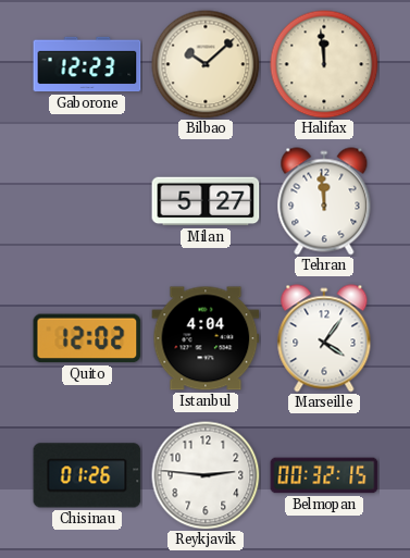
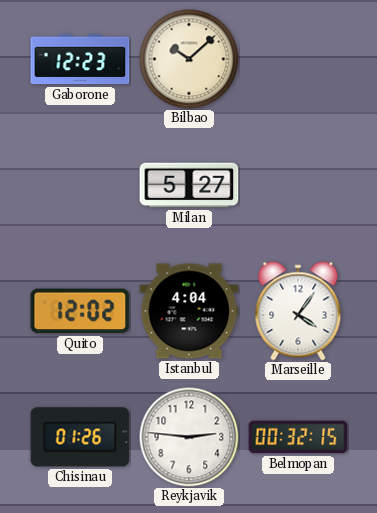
Halifax: 11:59 -> none
Tehran: 11:59 -> none
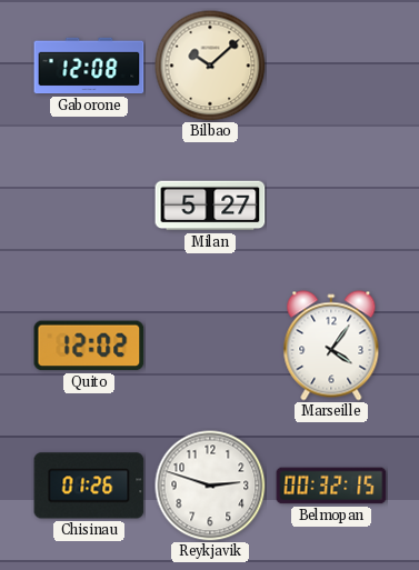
Gaborone: 12:23 -> 12:08
Istanbul: 4:04 -> none
Reykjavik: 2:46 -> 2:48
